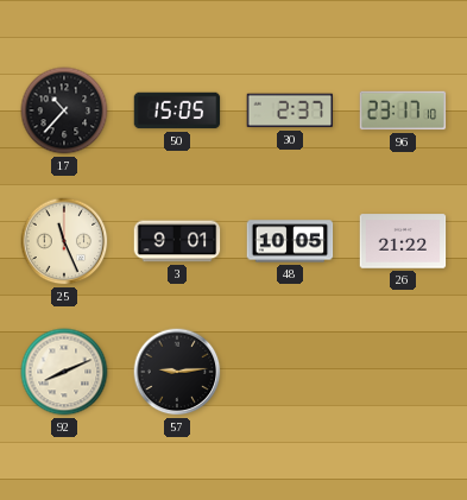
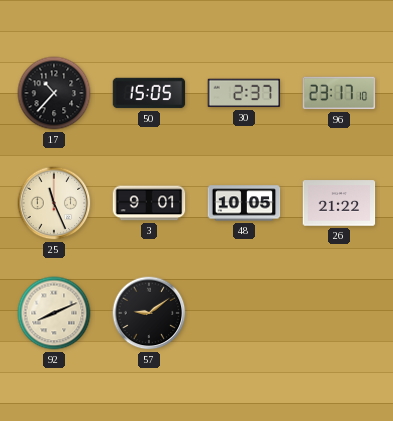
57: 9:14 -> 9:09
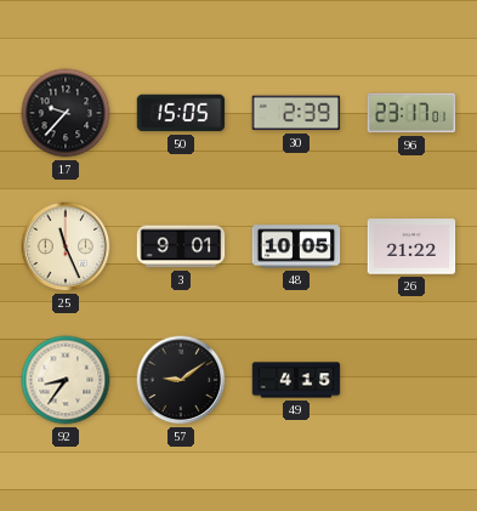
17: 10:37 -> 9:37
30: 2:37 -> 2:39
96: 23:17:10 -> 23:17:01
92: 8:11 -> 8:36
49: none -> 4:15
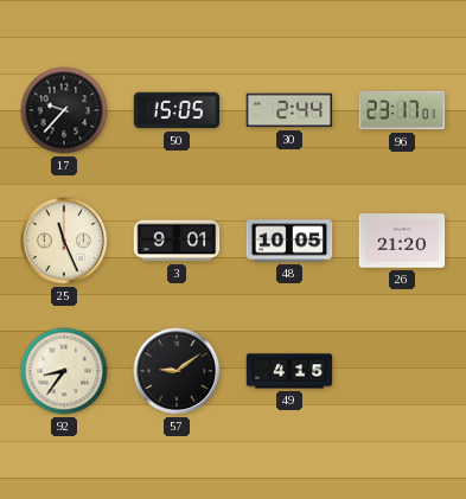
30: 2:39 -> 2:44
26: 21:22 -> 21:20
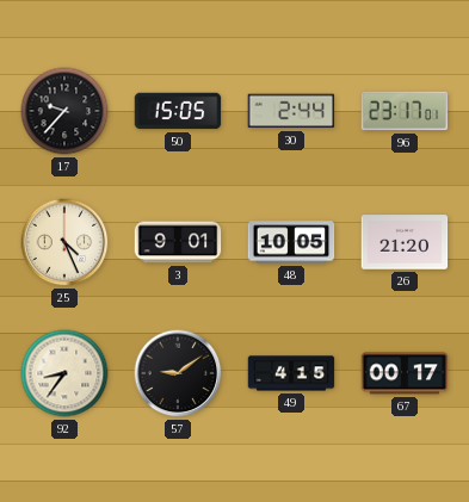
25: 11:26 -> 4:26
67: none -> 00:17
